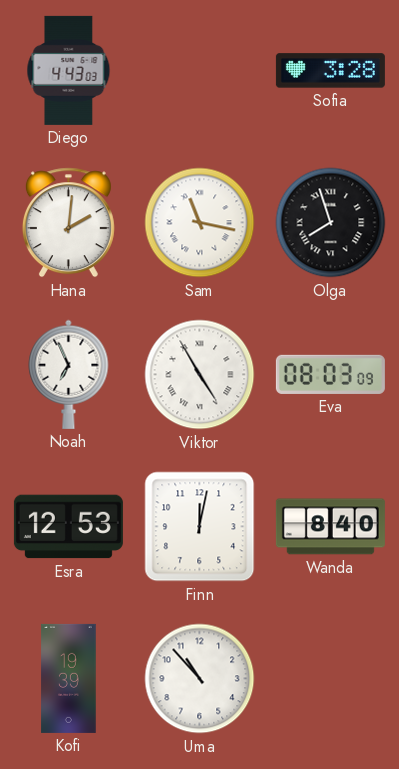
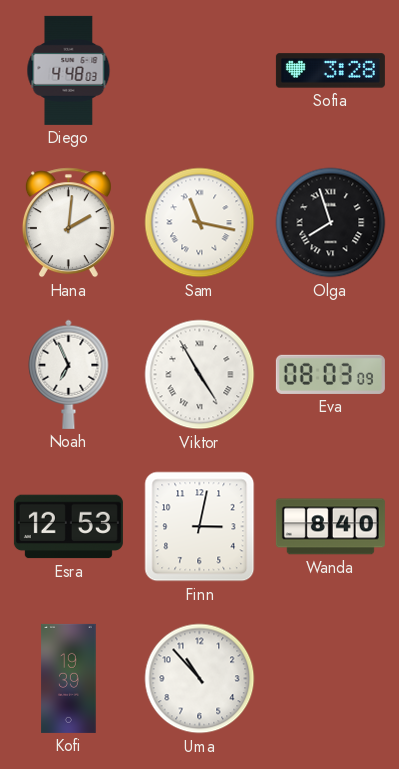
Diego: 4:43 -> 4:48
Finn: 12:02 -> 3:02
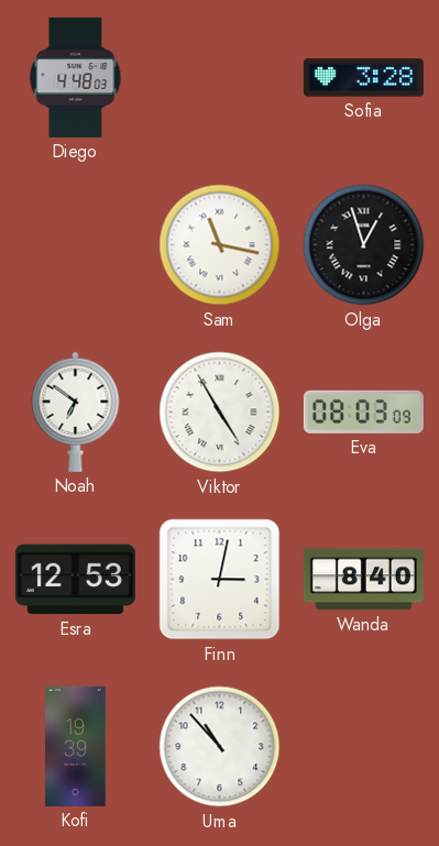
Hana: 2:01 -> none
Olga: 7:57 -> 12:57
Noah: 6:56 -> 6:51
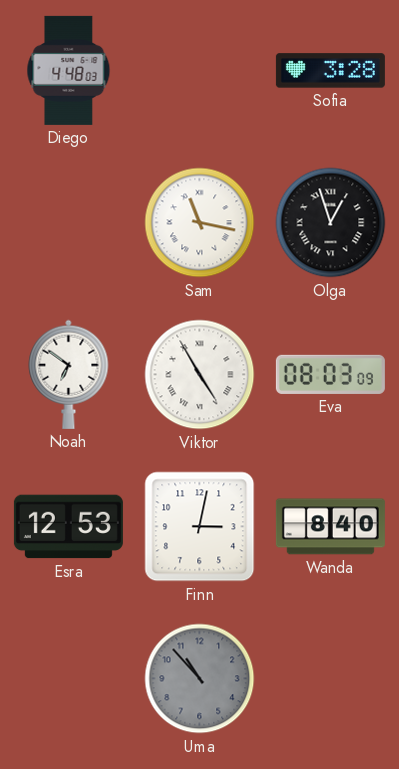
Kofi: 19:39 -> none
Uma dial: white -> grey
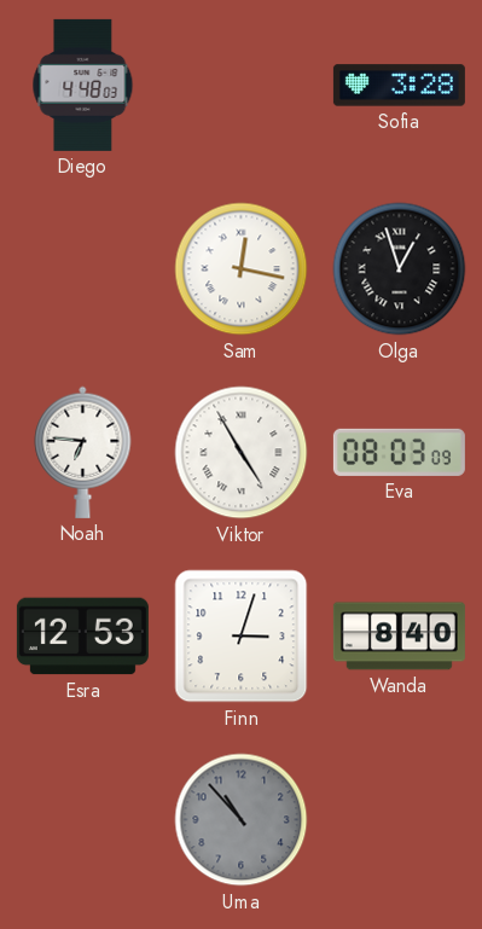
Sam: 11:17 -> 12:17
Noah: 6:51 -> 6:46
Finn: 3:02 -> 3:03
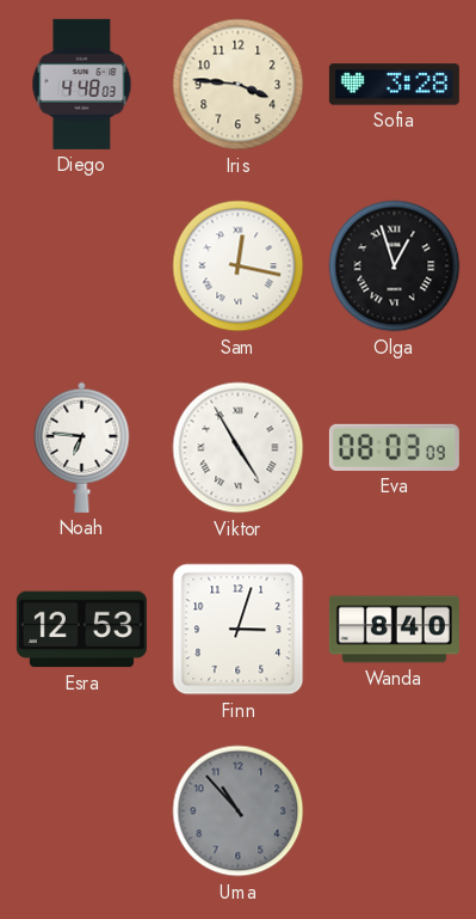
Iris: none -> 3:46
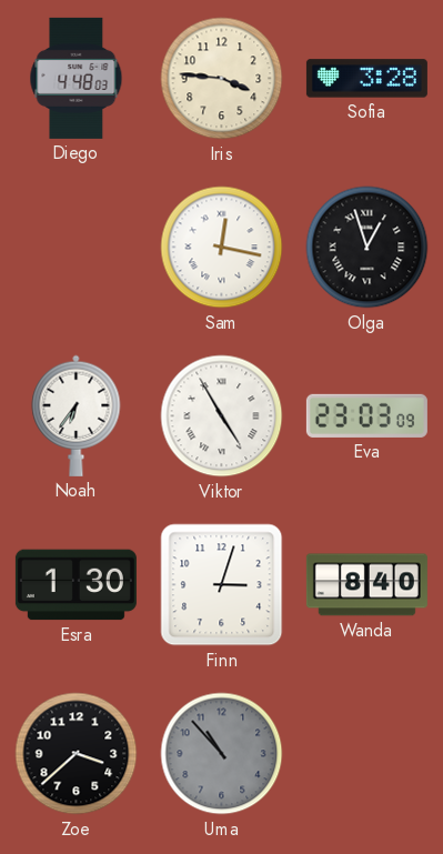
Noah: 6:46 -> 6:36
Eva: 08:03 -> 23:03
Esra: 12:53 -> 1:30
Zoe: none -> 3:38
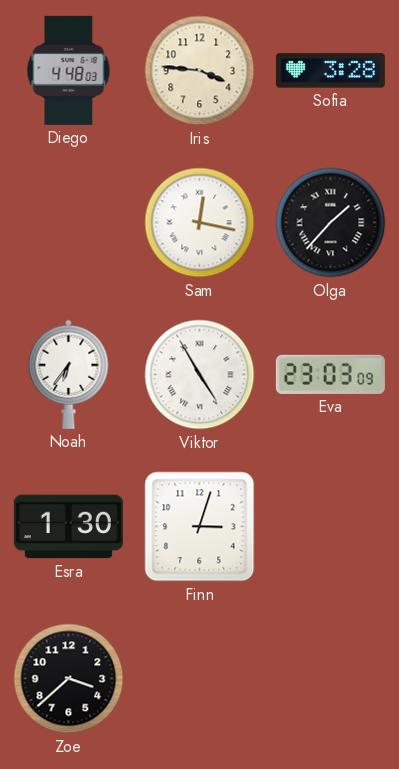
Olga: 12:57 -> 1:37
Wanda: 8:40 -> none
Uma: 10:53 -> none
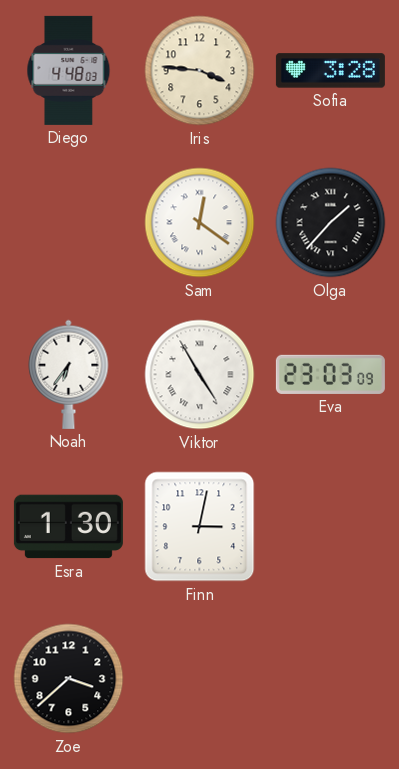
Sam: 12:17 -> 12:21
Finn: 3:03 -> 3:02
